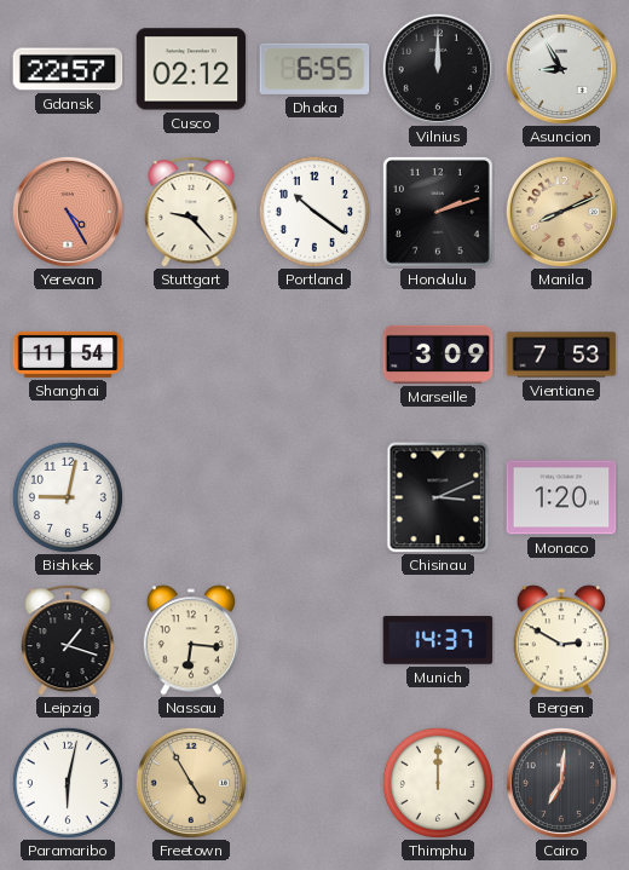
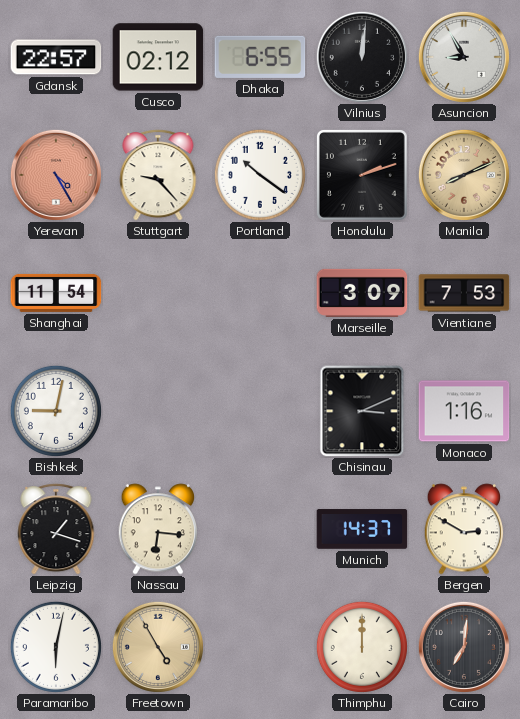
Vilnius: 12:00 -> 12:01
Monaco: 1:20 -> 1:16
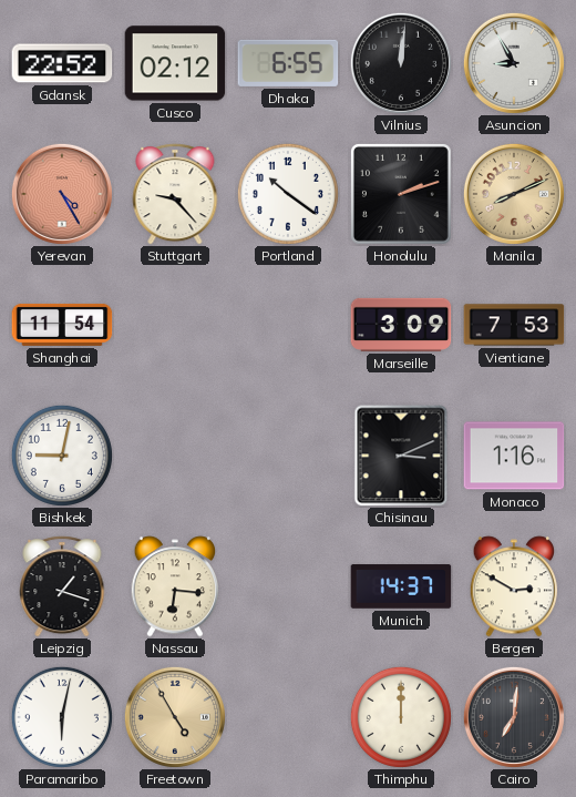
Gdansk: 22:57 -> 22:52
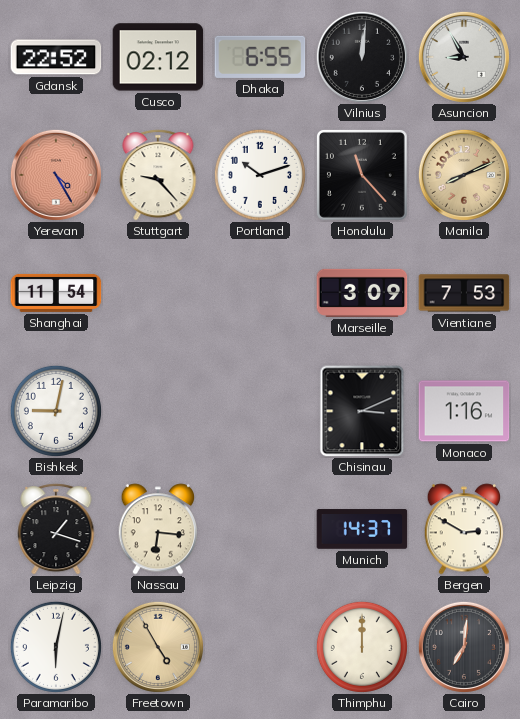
Portland: 10:21 -> 10:12
Honolulu: 2:12 -> 11:23
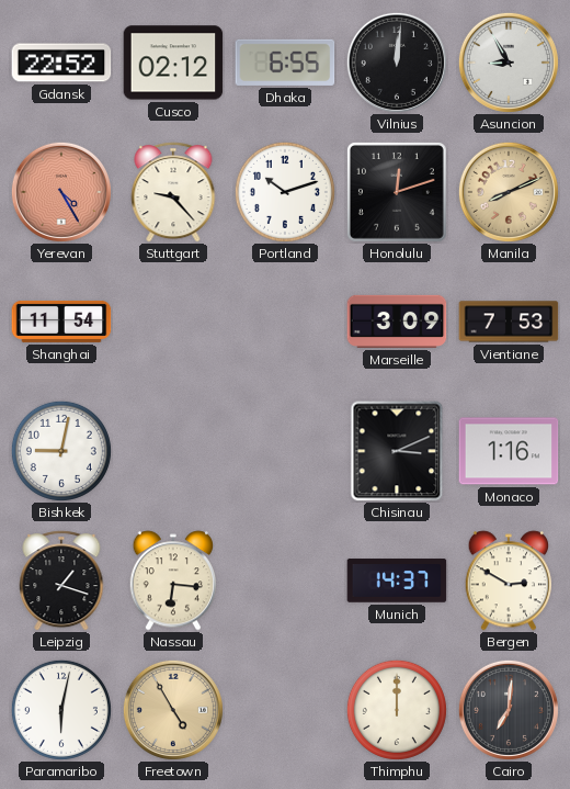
Honolulu: 11:23 -> 12:12
